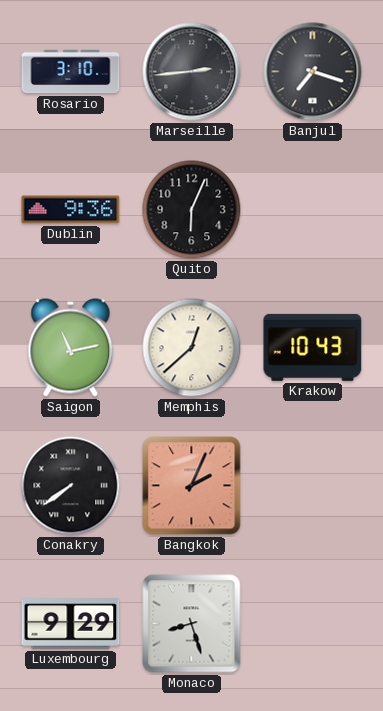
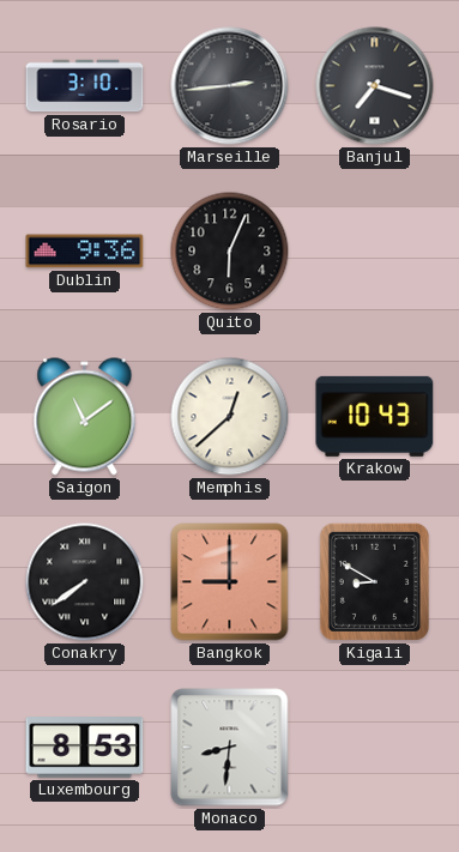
Saigon: 11:13 -> 11:09
Bangkok: 2:04 -> 9:00
Kigali: none -> 8:50
Luxembourg: 9:29 -> 8:53
Monaco: 8:27 -> 8:31
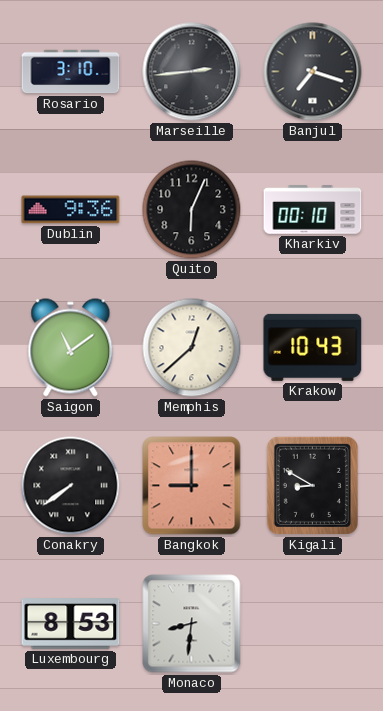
Kharkiv: none -> 00:10
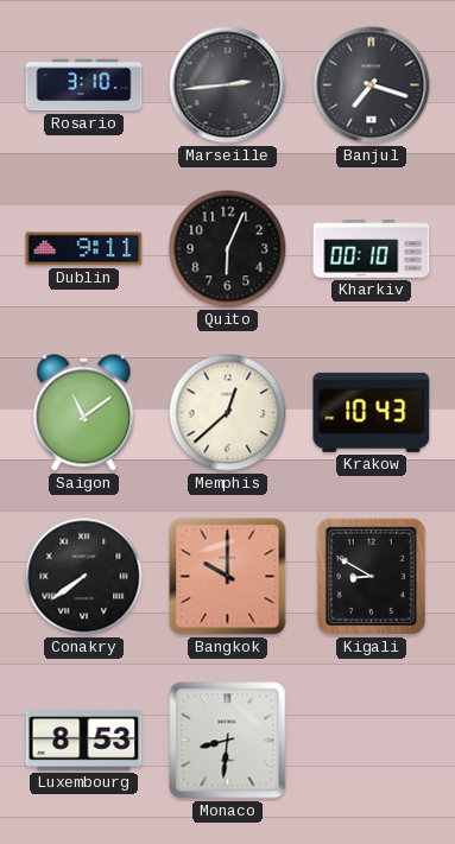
Dublin: 9:36 -> 9:11
Bangkok: 9:00 -> 10:00
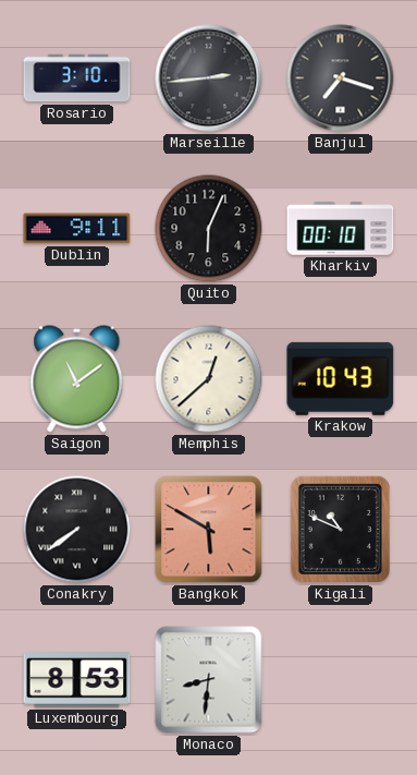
Bangkok: 10:00 -> 5:50
Kigali: 8:50 -> 10:49
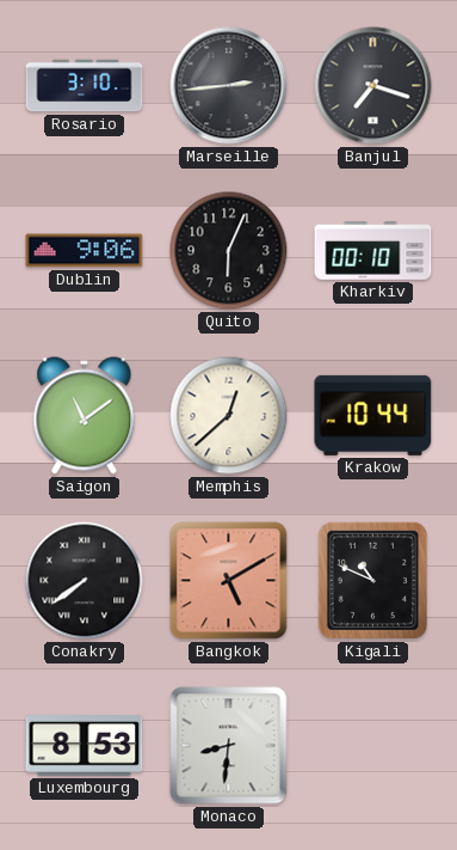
Dublin: 9:11 -> 9:06
Krakow: 10:43 -> 10:44
Bangkok: 5:50 -> 5:10
